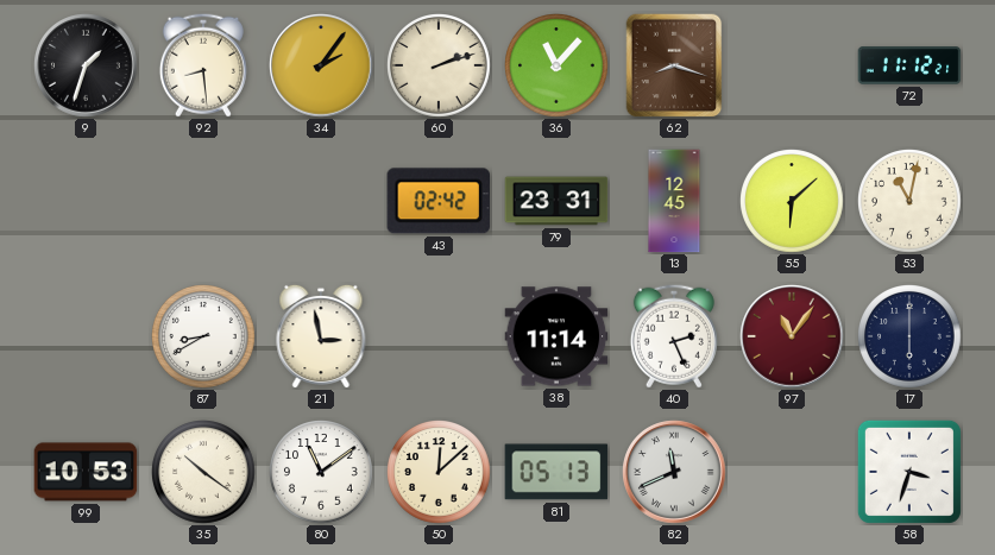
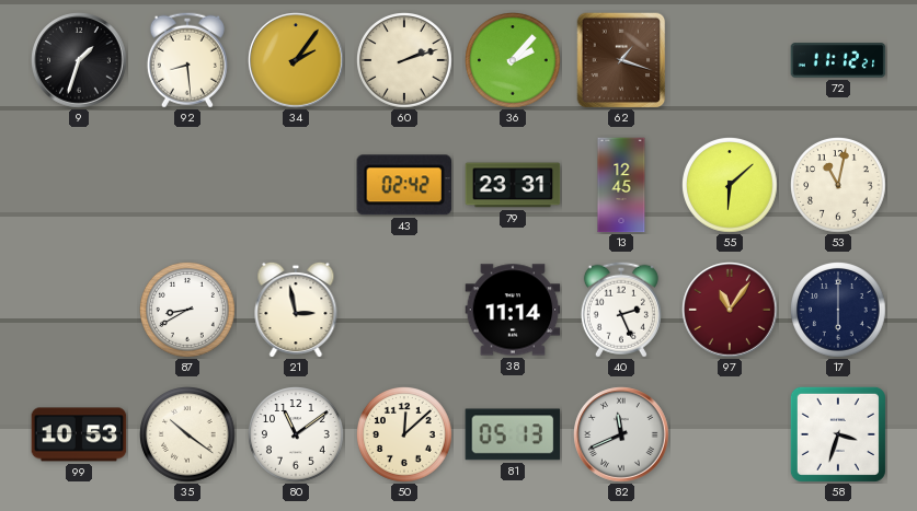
36: 11:07 -> 2:07
62: 8:18 -> 1:18
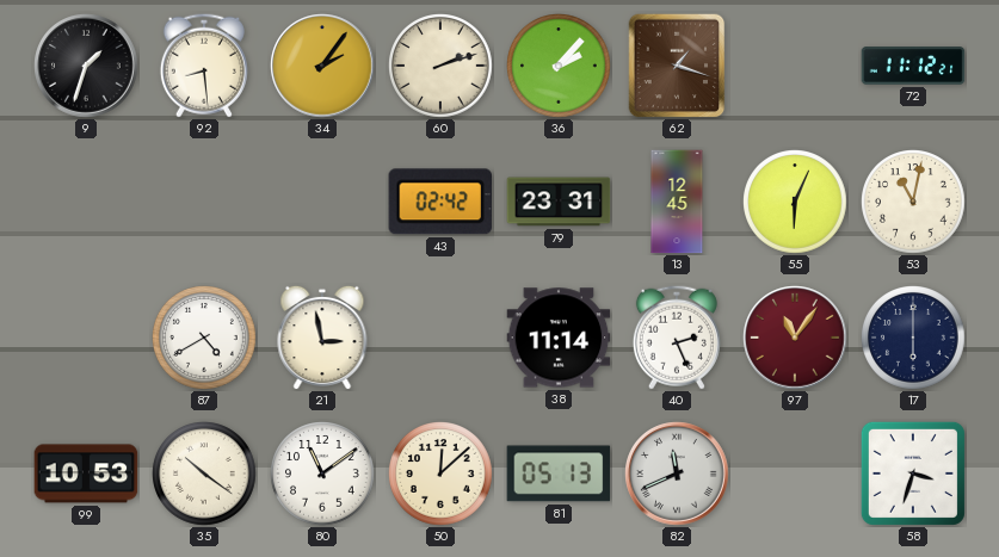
55: 6:08 -> 6:04
87: 8:40 -> 4:40
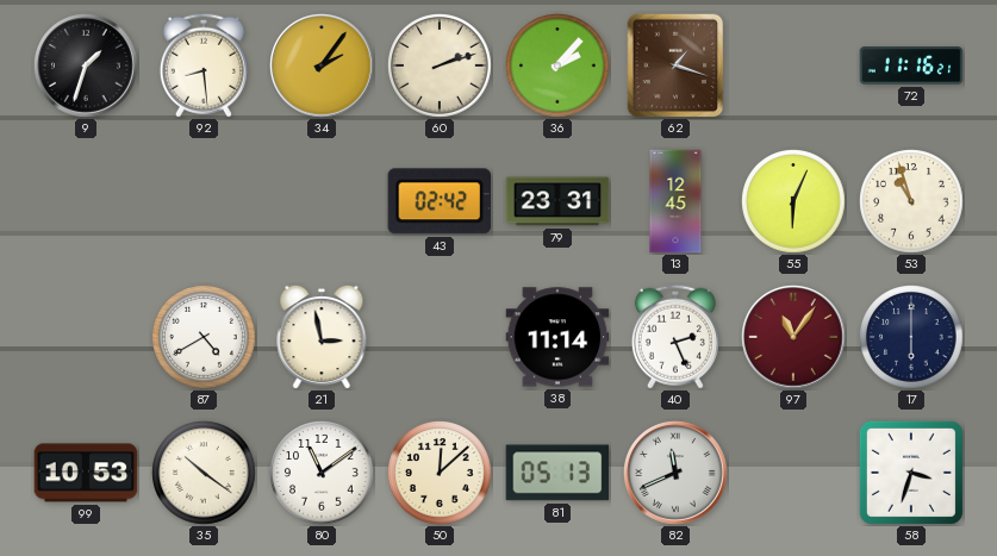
72: 11:12 -> 11:16
53: 11:02 -> 10:57
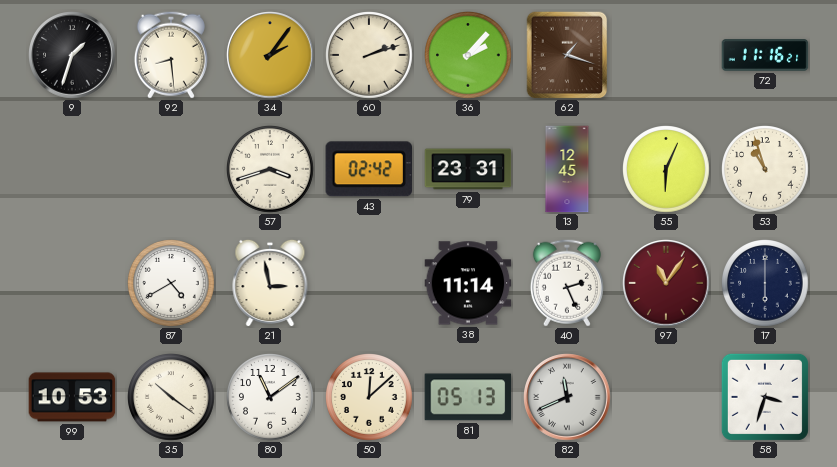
57: none -> 3:42
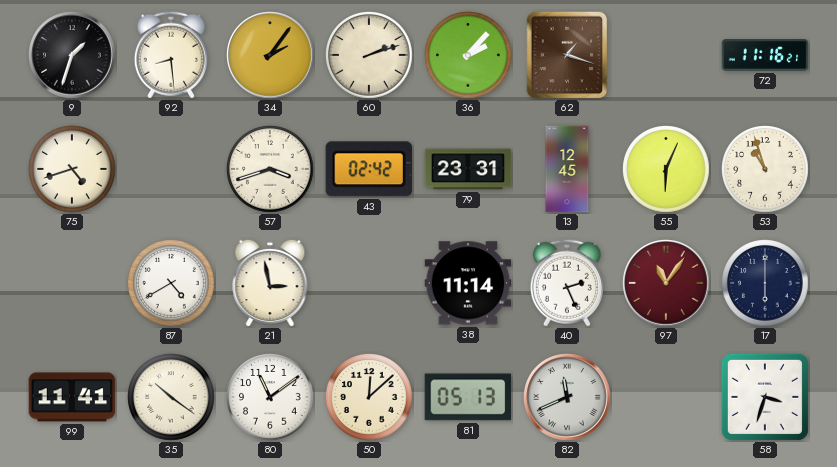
75: none -> 4:42
99: 10:53 -> 11:41
